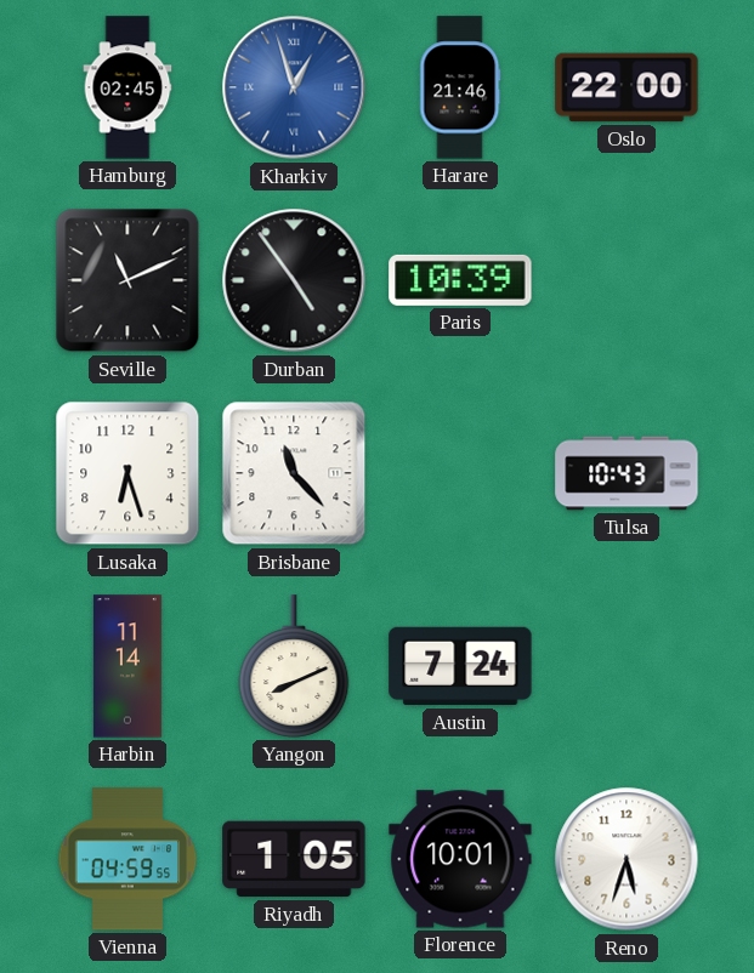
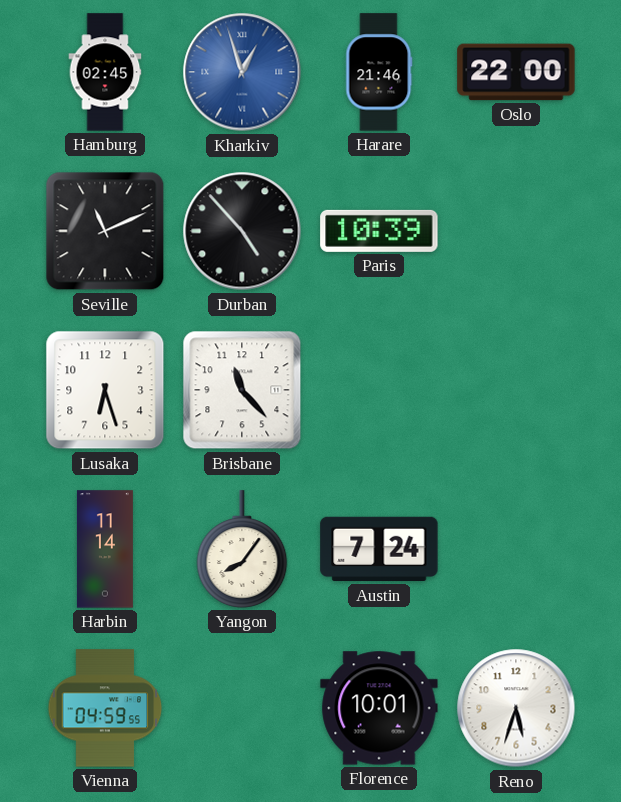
Durban: 4:54 -> 4:53
Tulsa: 10:43 -> none
Yangon: 8:11 -> 8:06
Riyadh: 1:05 -> none
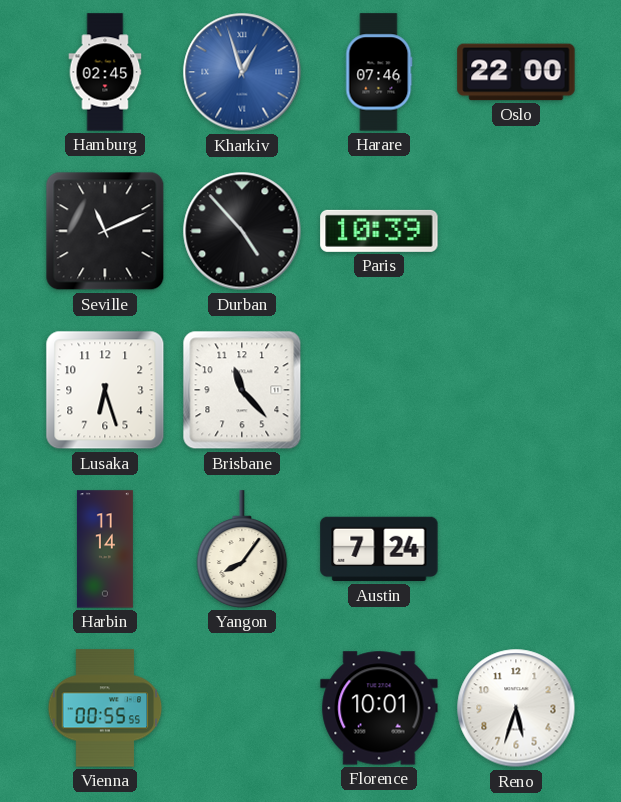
Harare: 21:46 -> 07:46
Vienna: 04:59 -> 00:55
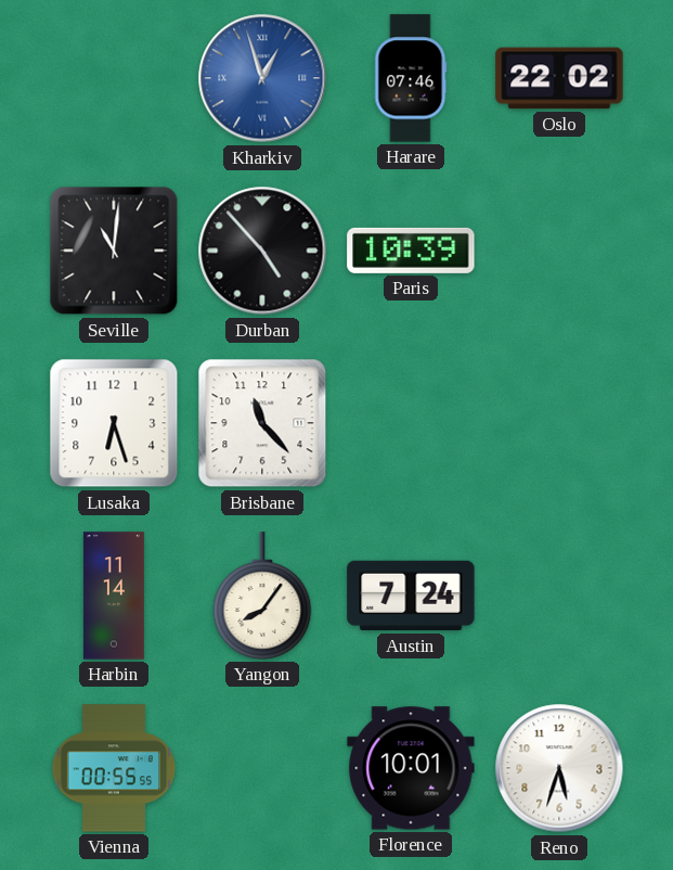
Hamburg: 02:45 -> none
Oslo: 22:00 -> 22:02
Seville: 11:11 -> 11:01
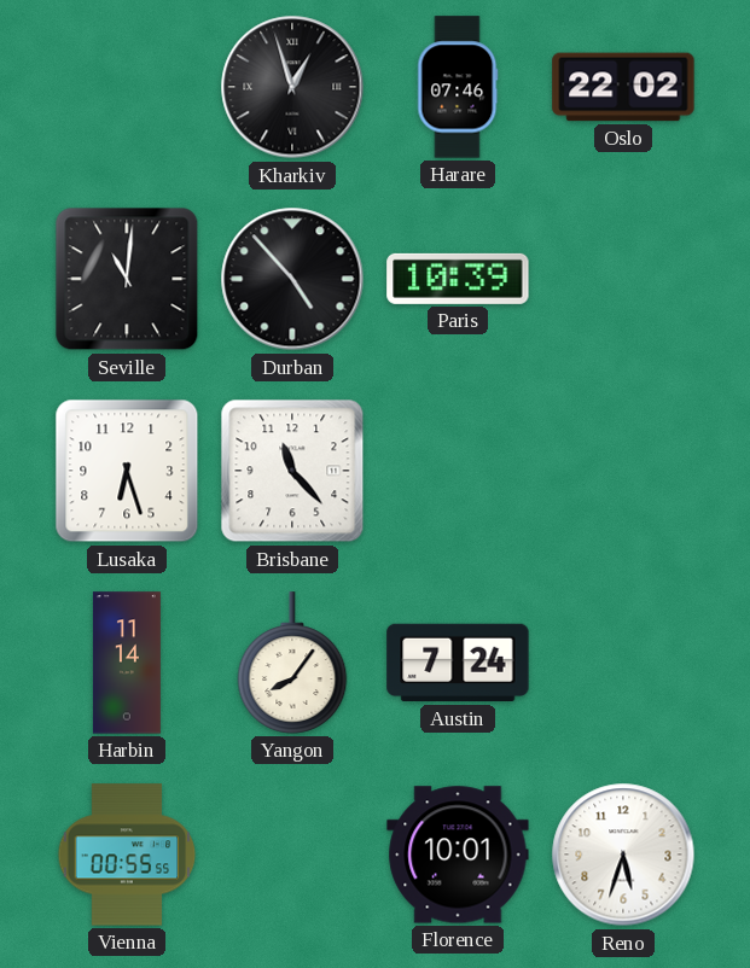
Kharkiv dial: blue -> black
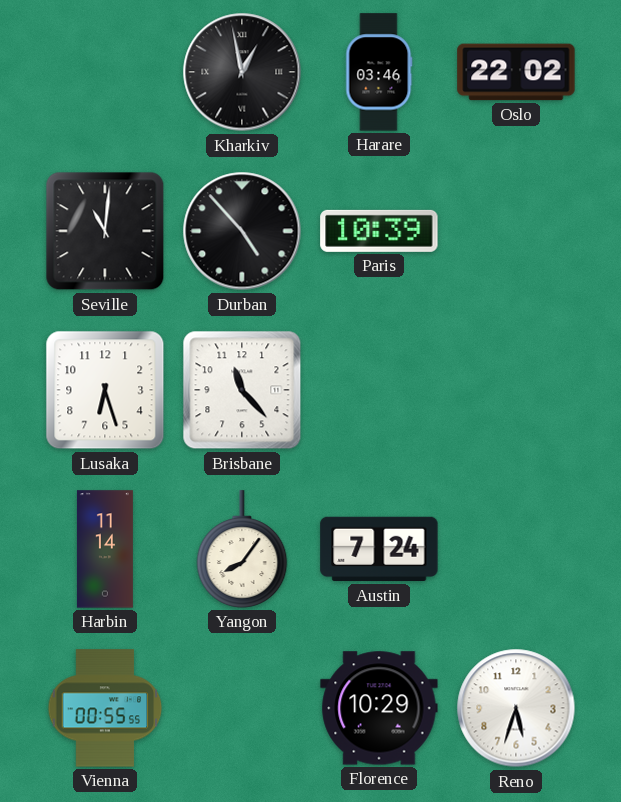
Kharkiv: 12:57 -> 12:58
Harare: 07:46 -> 03:46
Florence: 10:01 -> 10:29
